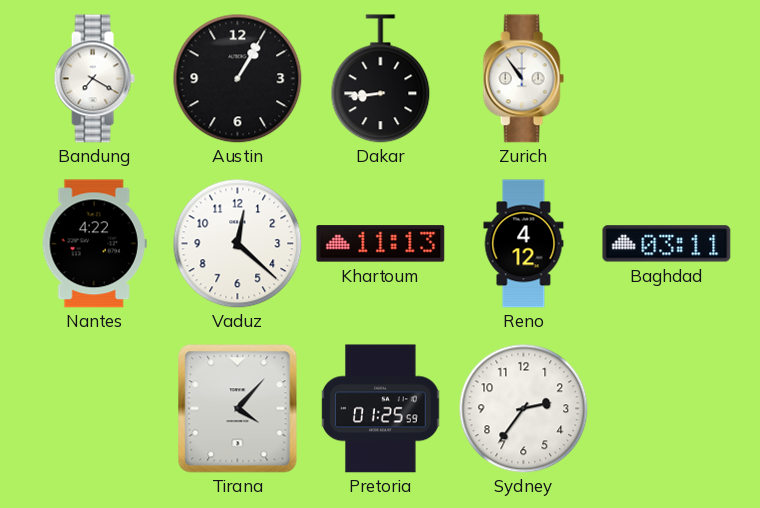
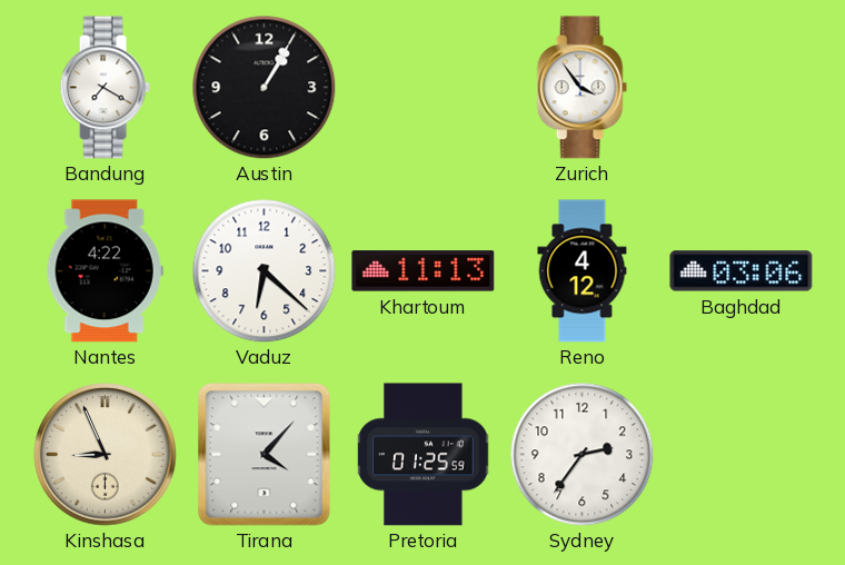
Dakar: 8:44 -> none
Zurich: 10:54 -> 3:54
Vaduz: 12:22 -> 6:22
Baghdad: 03:11 -> 03:06
Kinshasa: none -> 8:56
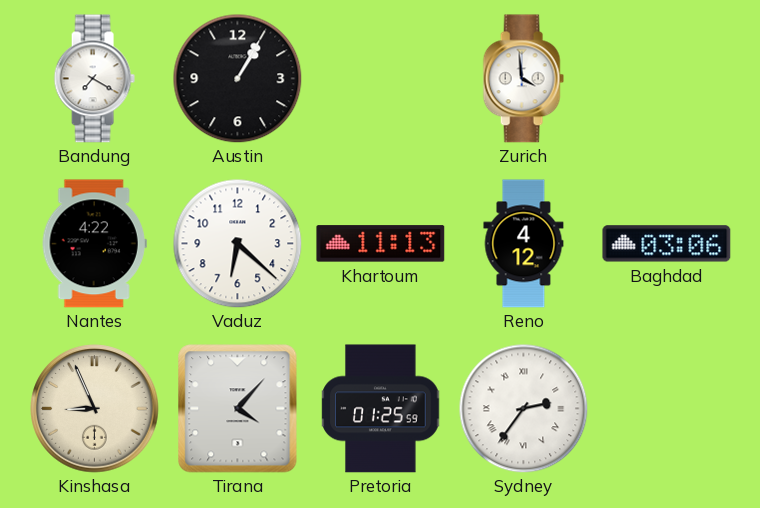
Zurich: 3:54 -> 3:59
Sydney numerals: Arabic -> Roman
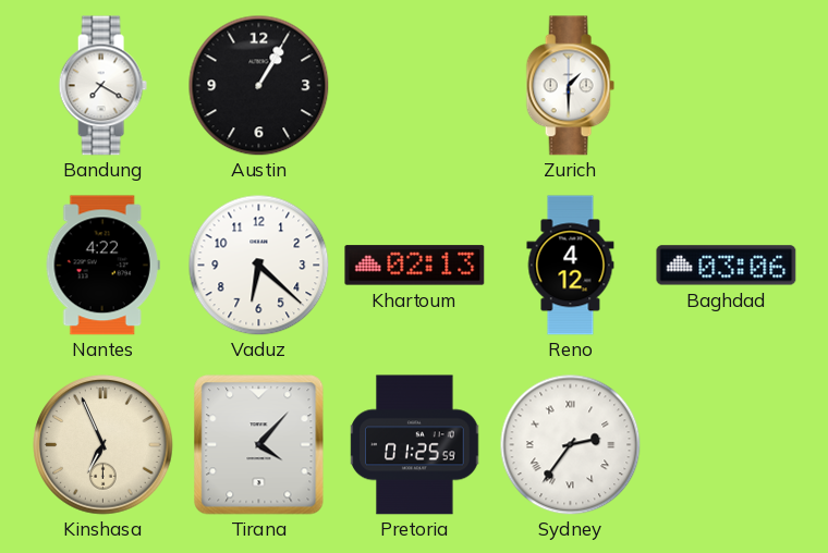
Zurich: 3:59 -> 1:30
Khartoum: 11:13 -> 02:13
Kinshasa: 8:56 -> 6:56
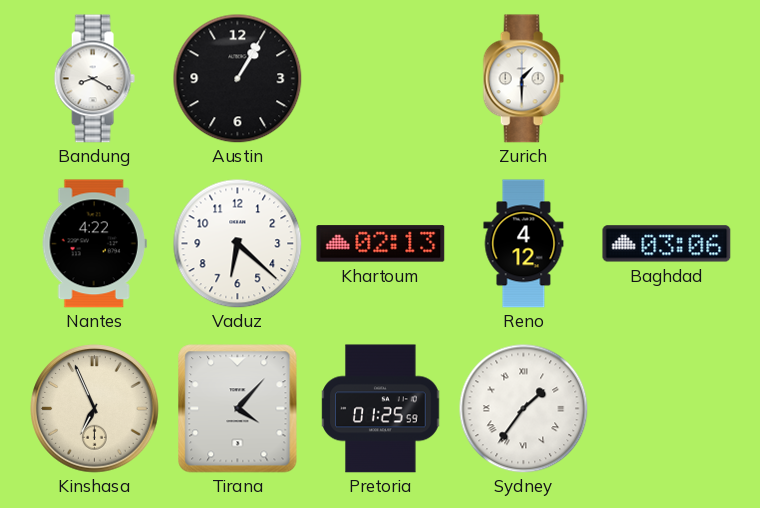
Bandung: 7:20 -> 8:20
Sydney: 2:36 -> 1:36
